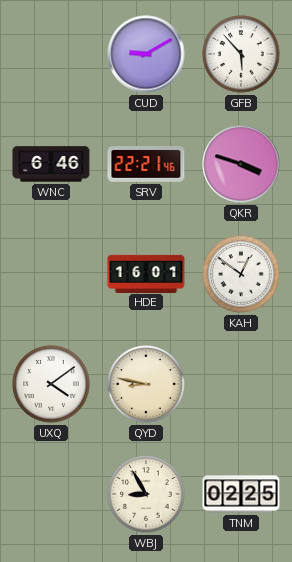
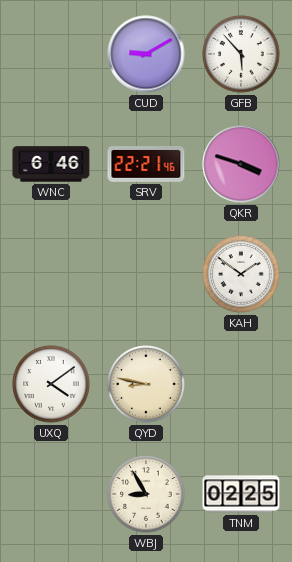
HDE: 16:01 -> none
KAH: 12:51 -> 1:51
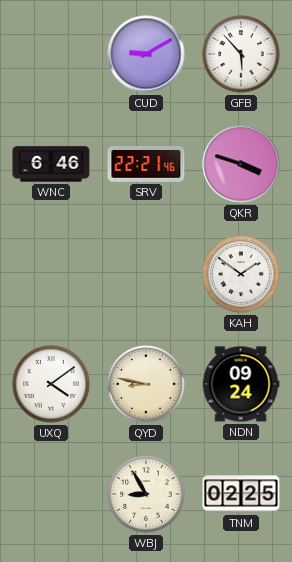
NDN: none -> 09:24
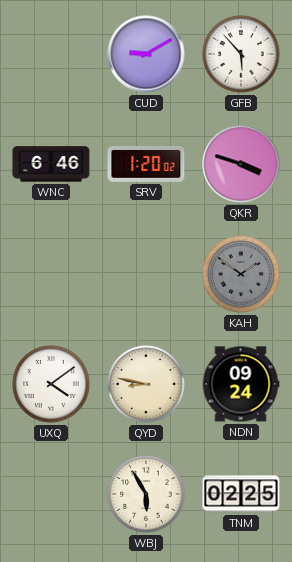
SRV: 22:21 -> 1:20
KAH dial: white -> grey
WBJ: 8:55 -> 5:55
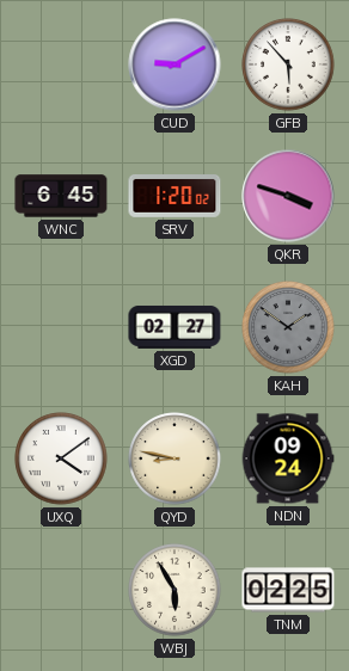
WNC: 6:46 -> 6:45
XGD: none -> 02:27
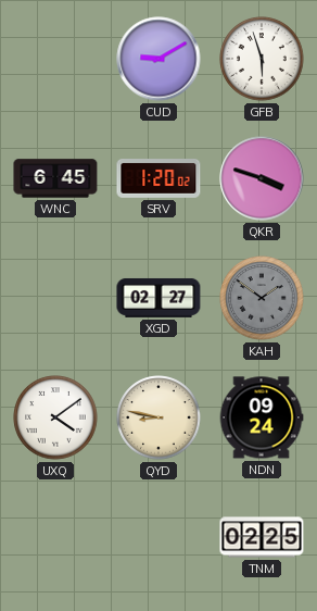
GFB: 5:53 -> 5:57
WBJ: 5:55 -> none
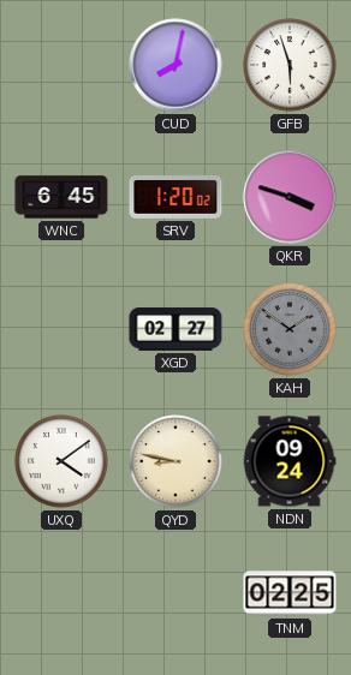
CUD: 9:10 -> 8:02
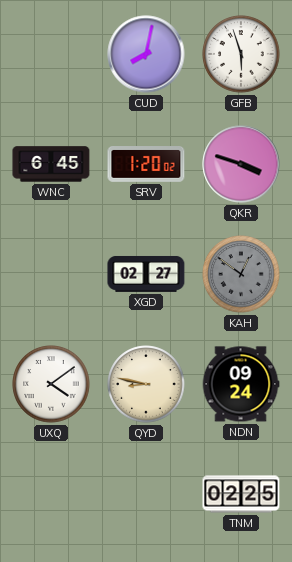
KAH: 1:51 -> 12:51
